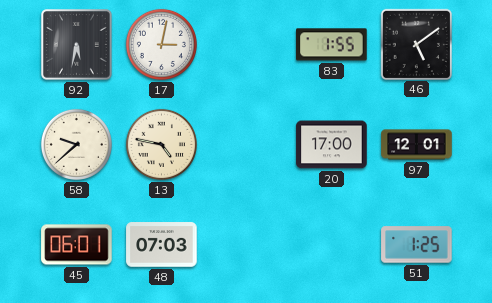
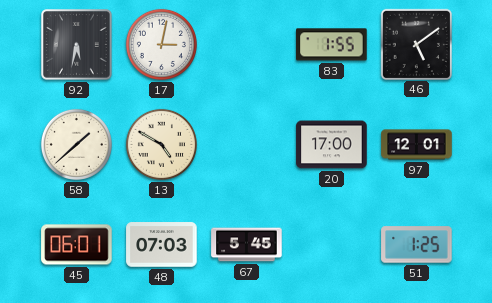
58: 9:38 -> 1:38
13: 4:47 -> 4:50
67: none -> 5:45
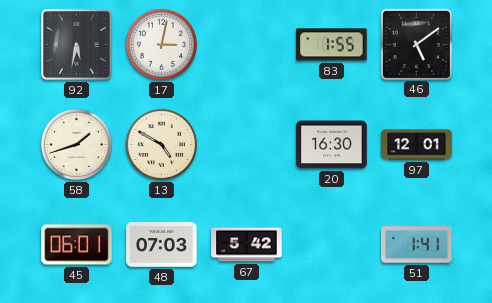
58: 1:38 -> 1:42
20: 17:00 -> 16:30
67: 5:45 -> 5:42
51: 1:25 -> 1:41
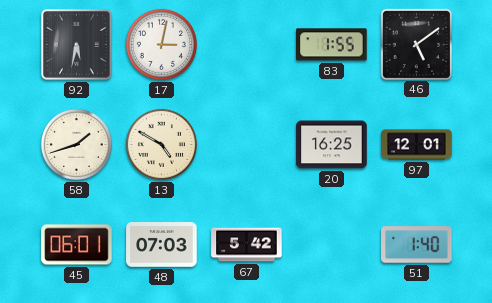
20: 16:30 -> 16:25
51: 1:41 -> 1:40
